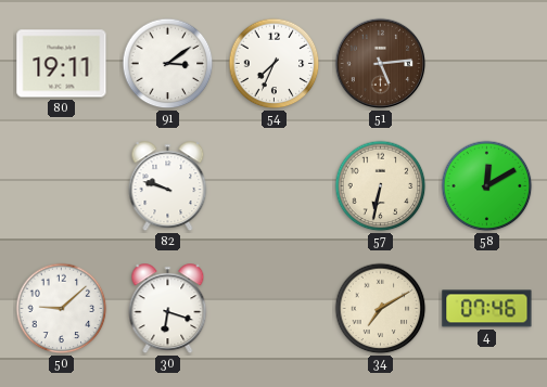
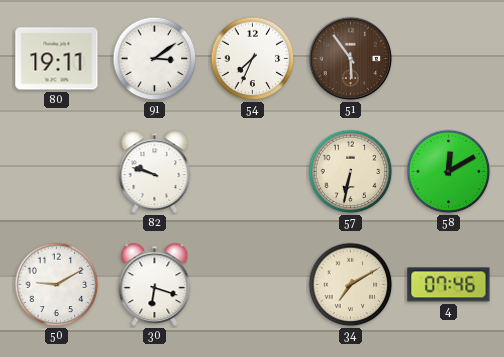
51: 5:14 -> 5:54
50: 9:08 -> 9:10
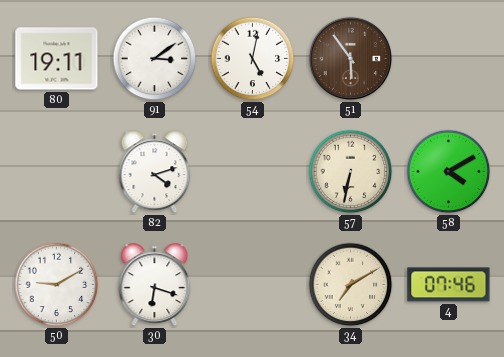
54: 7:34 -> 5:02
82: 9:48 -> 4:12
58: 12:10 -> 4:10
